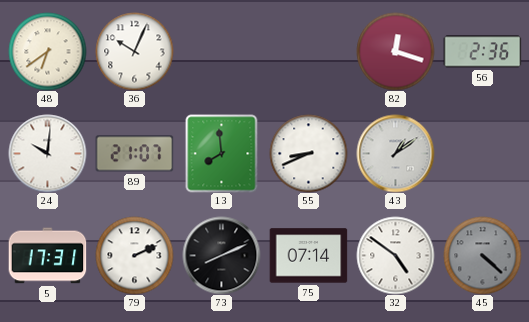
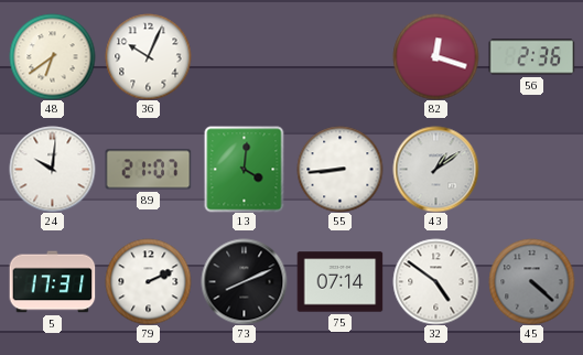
13: 7:59 -> 4:01
55: 8:41 -> 8:44
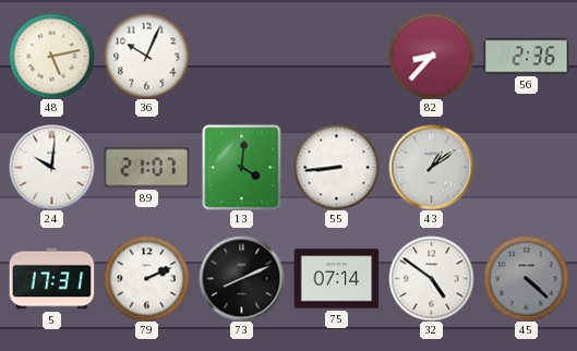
48: 6:39 -> 5:13
82: 12:18 -> 8:37
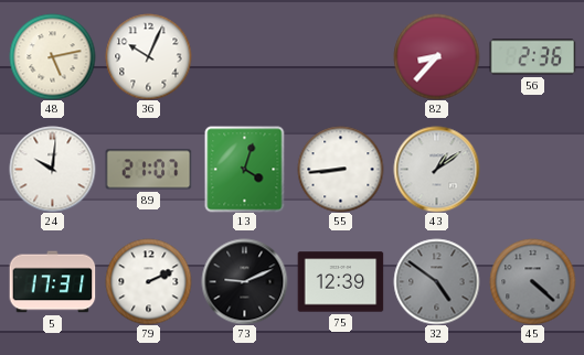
13: 4:01 -> 4:03
73: 8:11 -> 9:11
75: 07:14 -> 12:39
32 dial: white -> grey
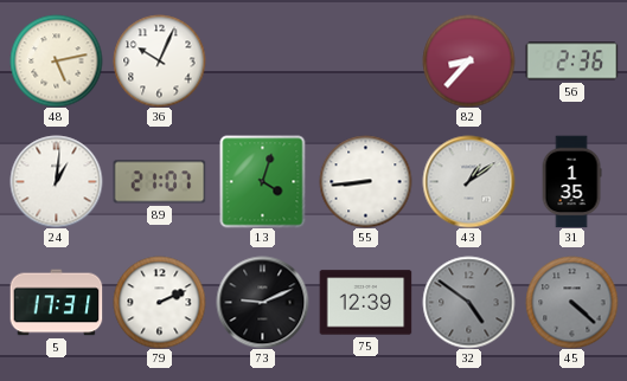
24: 10:01 -> 1:01
31: none -> 1:35
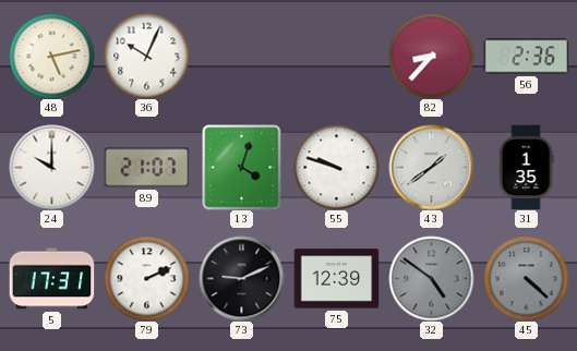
24: 1:01 -> 10:00
55: 8:44 -> 9:48
43: 1:09 -> 1:39
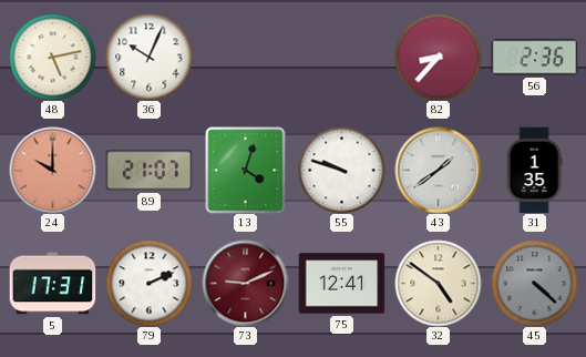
24 dial: white -> salmon
73 dial: black -> burgundy
75: 12:39 -> 12:41
32 dial: grey -> cream
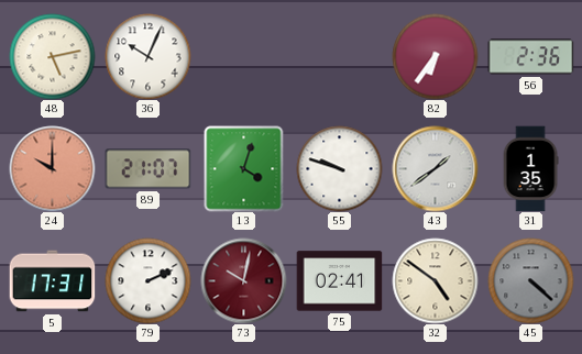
82: 8:37 -> 6:36
73: 9:11 -> 10:02
75: 12:41 -> 02:41
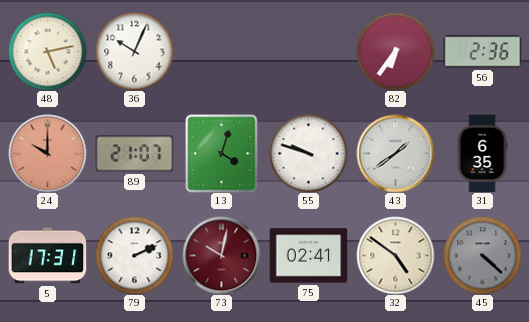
31: 1:35 -> 6:35
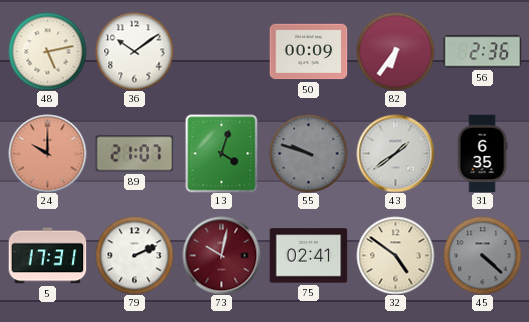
36: 10:04 -> 10:09
50: none -> 00:09
55 dial: white -> grey
